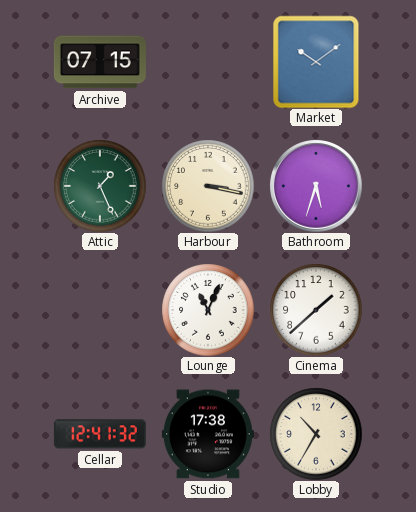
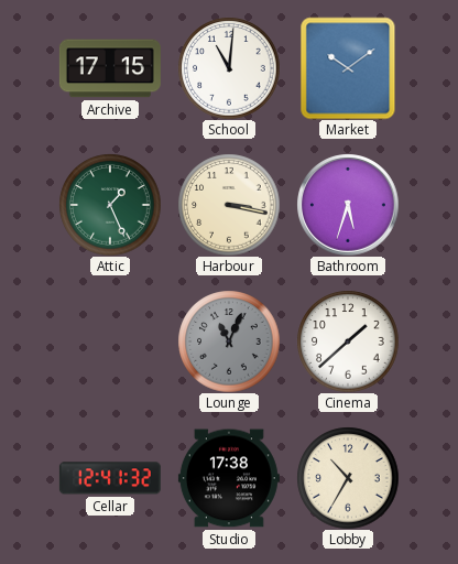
Archive: 07:15 -> 17:15
School: none -> 11:01
Lounge dial: white -> grey
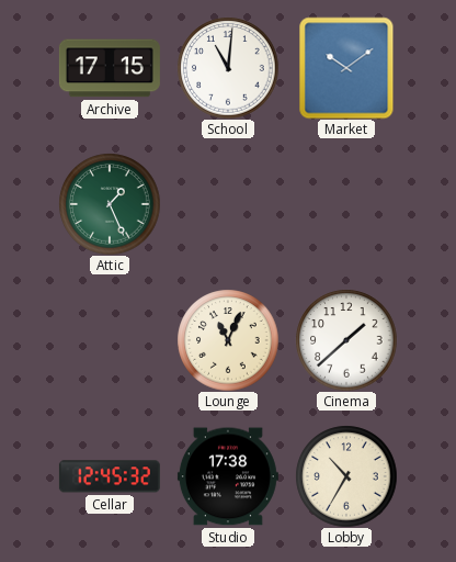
Harbour: 3:17 -> none
Bathroom: 5:33 -> none
Lounge dial: grey -> cream
Cellar: 12:41 -> 12:45
